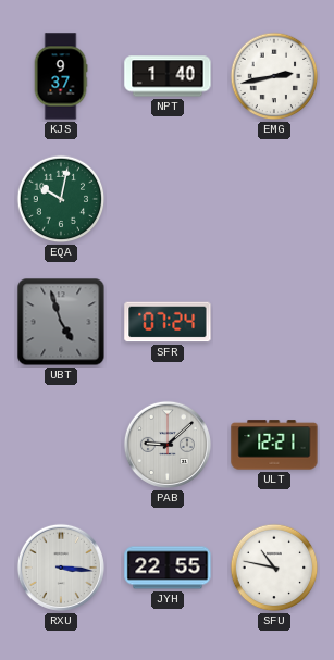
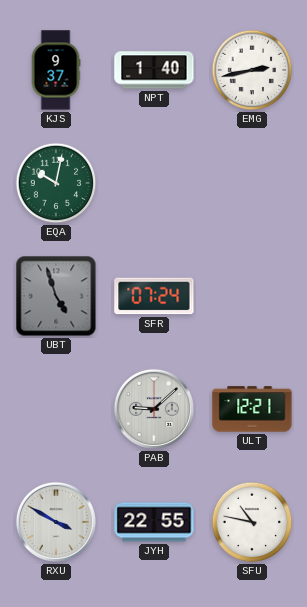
RXU: 3:16 -> 3:50
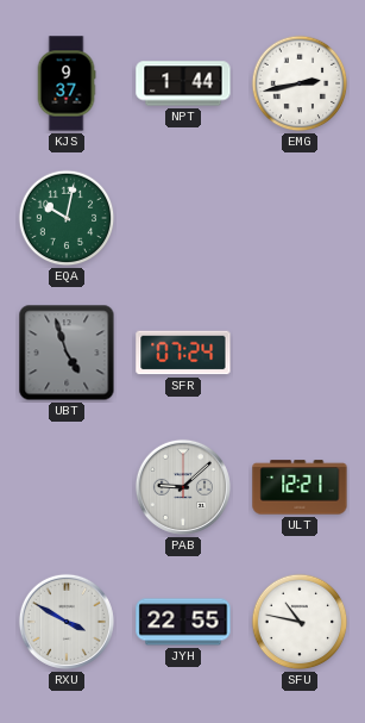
NPT: 1:40 -> 1:44
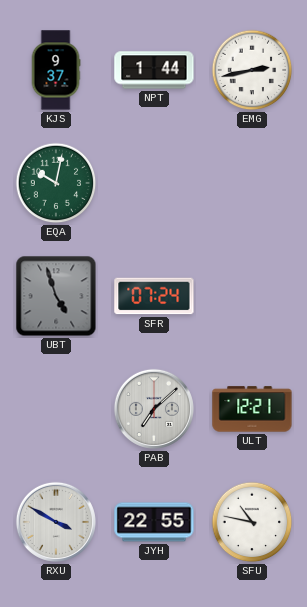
PAB: 9:08 -> 7:08
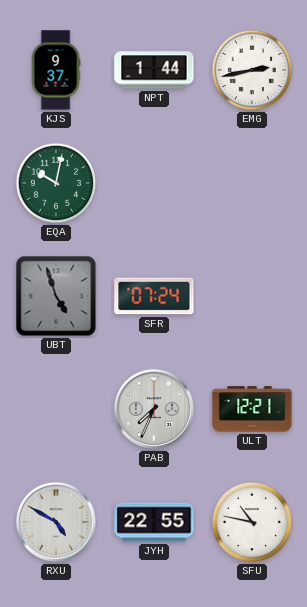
PAB: 7:08 -> 7:34
RXU: 3:50 -> 4:50
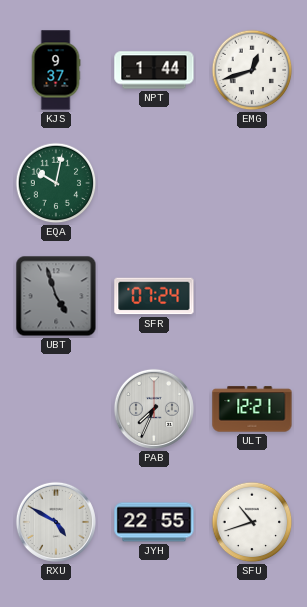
EMG: 2:43 -> 12:42
SFU: 10:47 -> 10:42
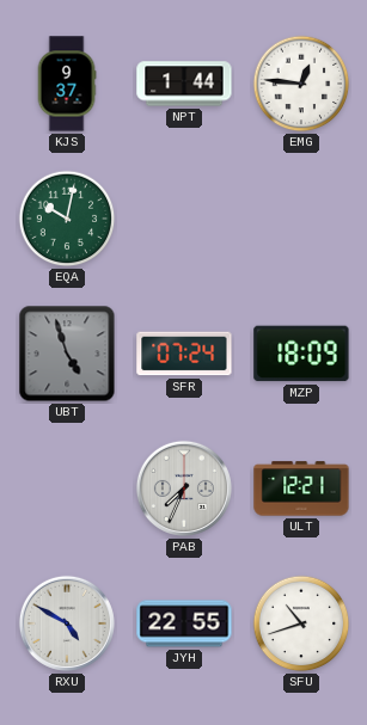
EMG: 12:42 -> 12:46
MZP: none -> 18:09
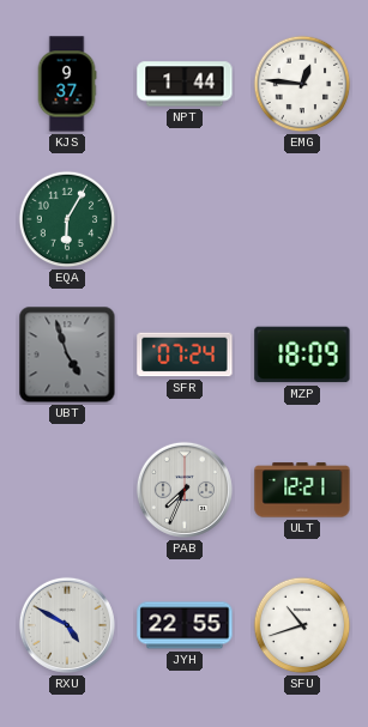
EQA: 10:02 -> 6:05
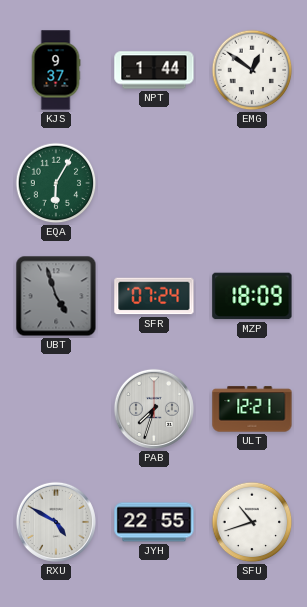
EMG: 12:46 -> 12:51
PAB: 7:34 -> 7:33
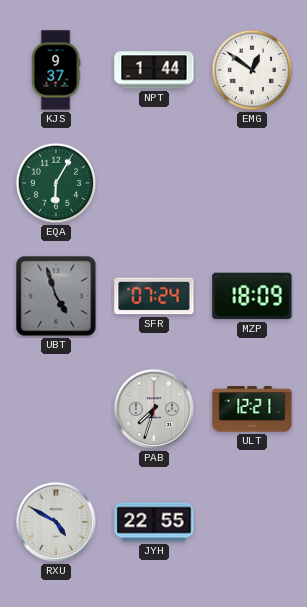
SFU: 10:42 -> none
